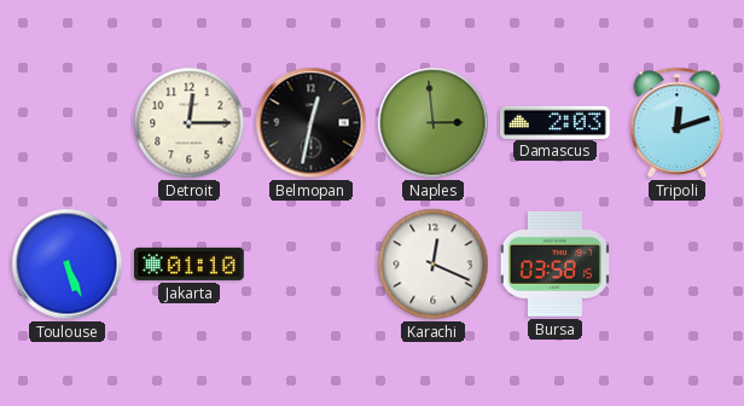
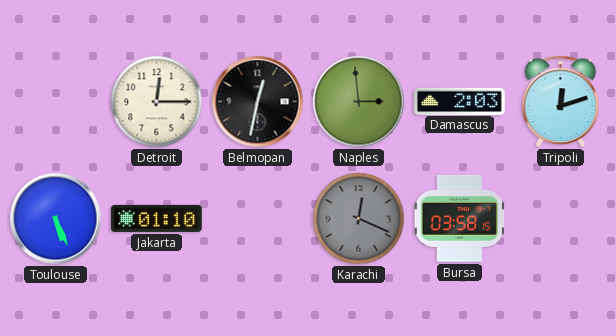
Karachi dial: white -> grey
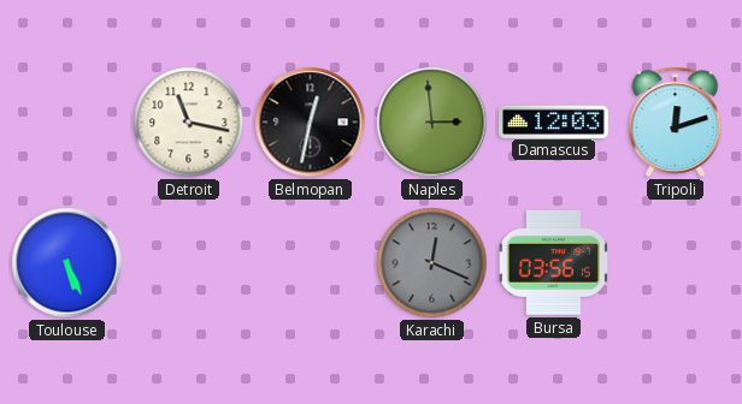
Detroit: 12:15 -> 11:17
Damascus: 2:03 -> 12:03
Jakarta: 01:10 -> none
Bursa: 03:58 -> 03:56
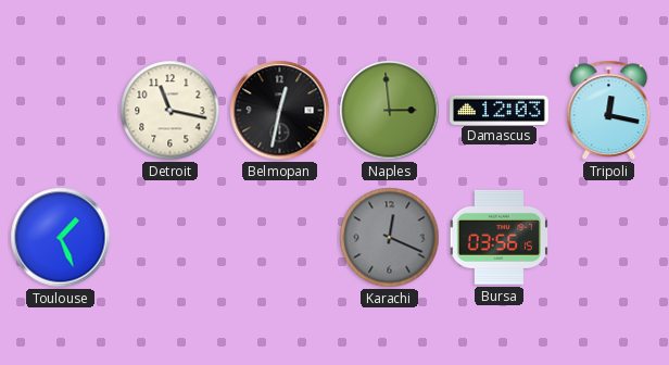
Tripoli: 12:12 -> 12:17
Toulouse: 5:26 -> 1:26
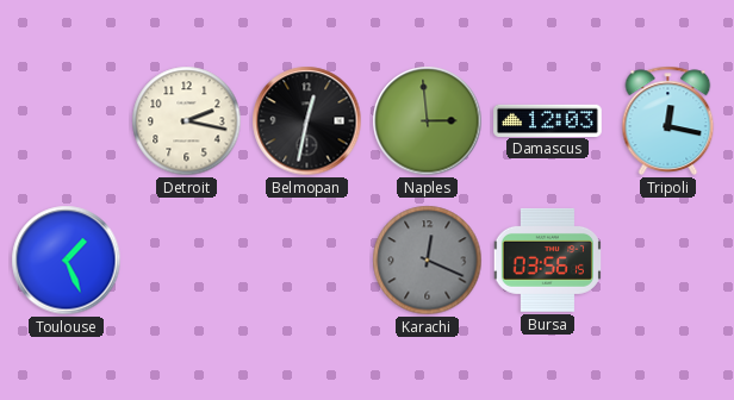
Detroit: 11:17 -> 2:17
